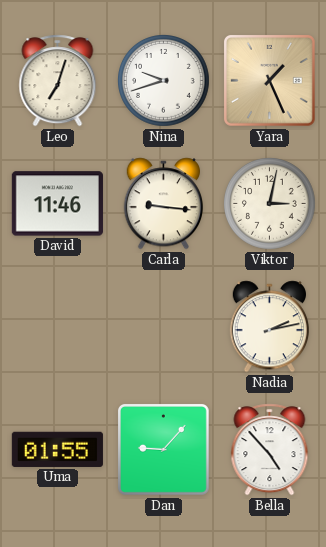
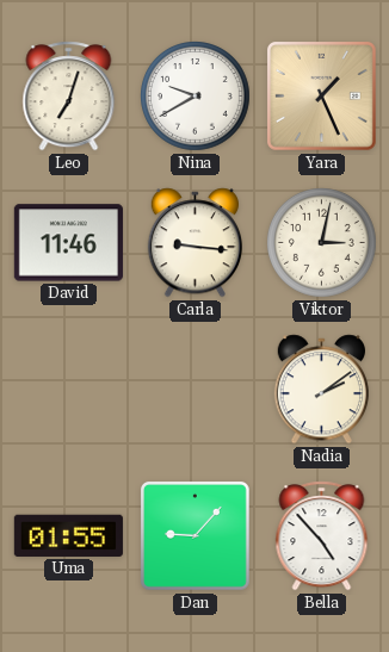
Nina: 9:42 -> 9:40
Nadia: 2:13 -> 2:09
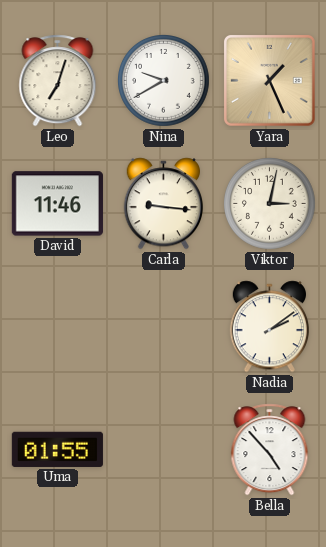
Dan: 9:07 -> none
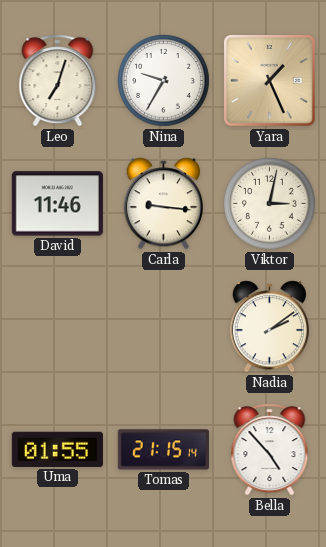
Nina: 9:40 -> 9:35
Tomas: none -> 21:15
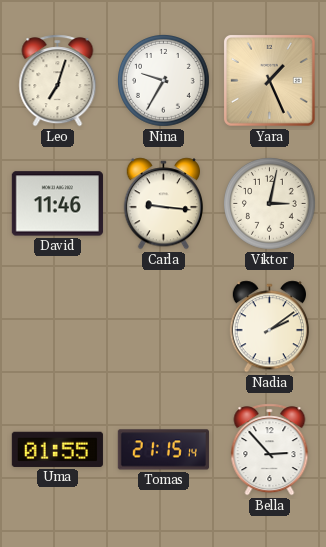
Bella: 4:53 -> 2:53
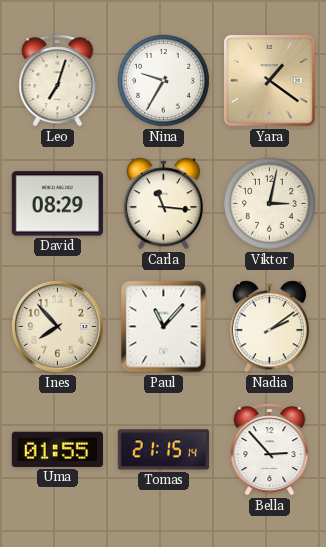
Yara: 1:26 -> 1:21
David: 11:46 -> 08:29
Carla: 9:16 -> 11:16
Ines: none -> 7:53
Paul: none -> 11:07
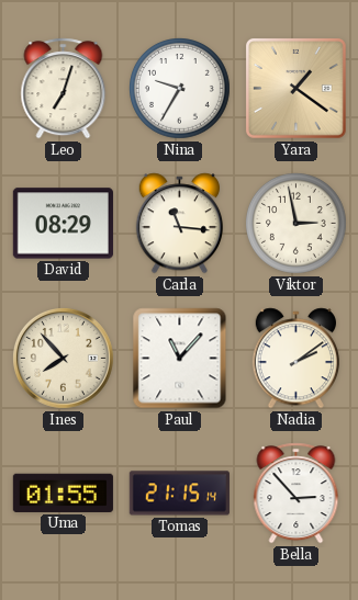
Viktor: 3:02 -> 2:58
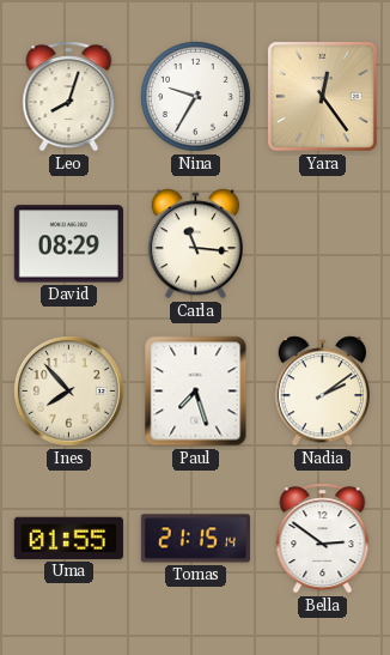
Leo: 7:03 -> 8:03
Yara: 1:21 -> 12:24
Viktor: 2:58 -> none
Paul: 11:07 -> 7:27
Bella: 2:53 -> 2:51
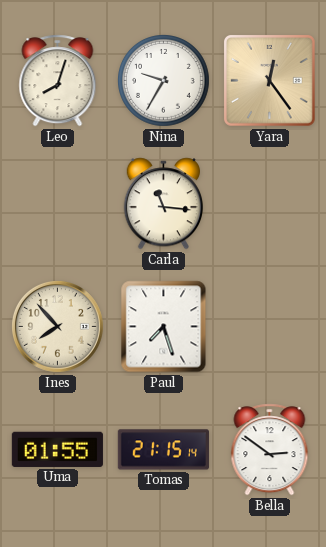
David: 08:29 -> none
Nadia: 2:09 -> none
